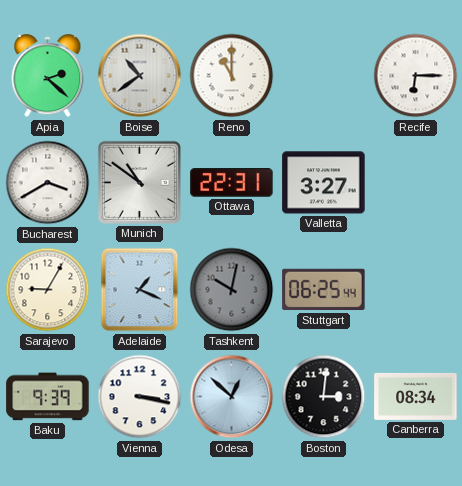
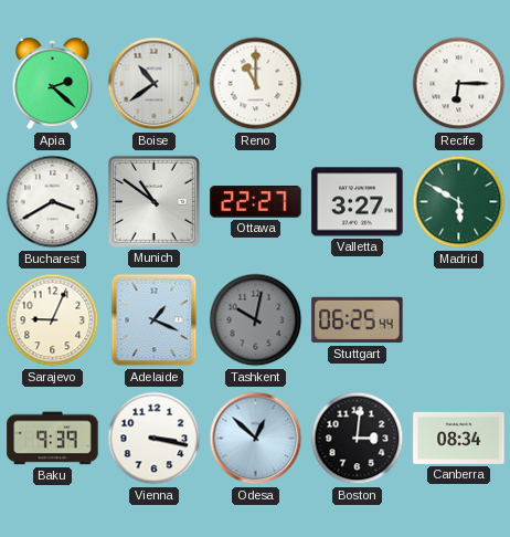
Ottawa: 22:31 -> 22:27
Madrid: none -> 5:50
Sarajevo: 9:05 -> 9:04
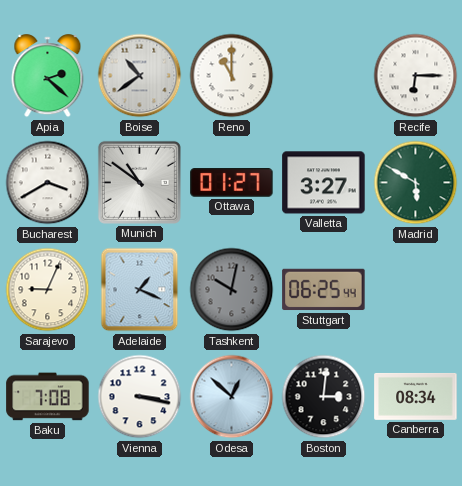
Ottawa: 22:27 -> 01:27
Baku: 9:39 -> 7:08
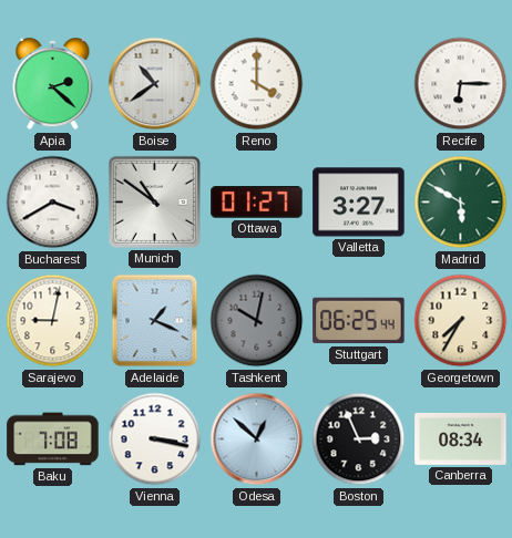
Reno: 11:00 -> 4:00
Sarajevo: 9:04 -> 9:02
Georgetown: none -> 7:35
Boston: 3:01 -> 2:56
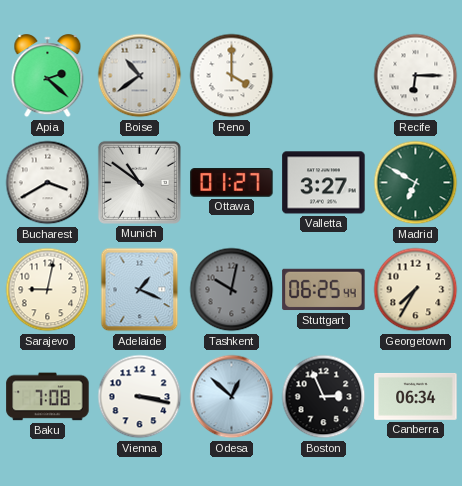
Madrid: 5:50 -> 6:50
Canberra: 08:34 -> 06:34
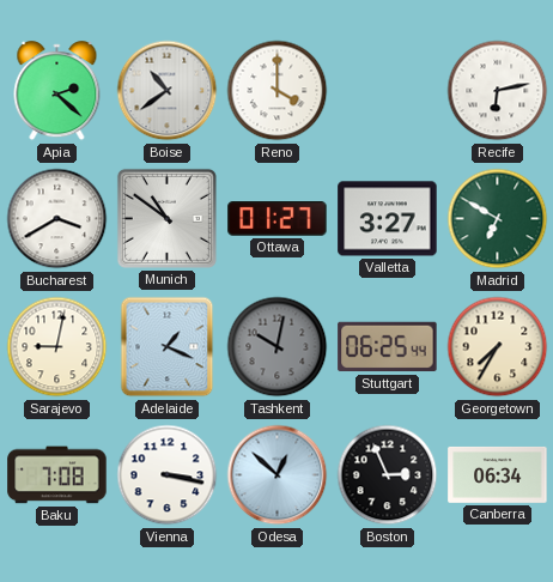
Recife: 6:15 -> 6:13
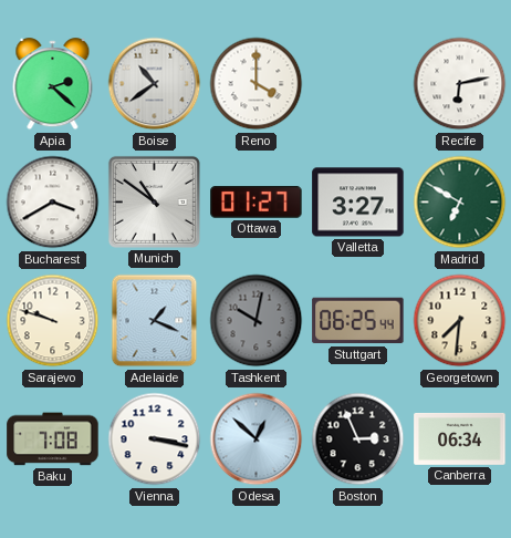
Sarajevo: 9:02 -> 9:48
Georgetown: 7:35 -> 7:31
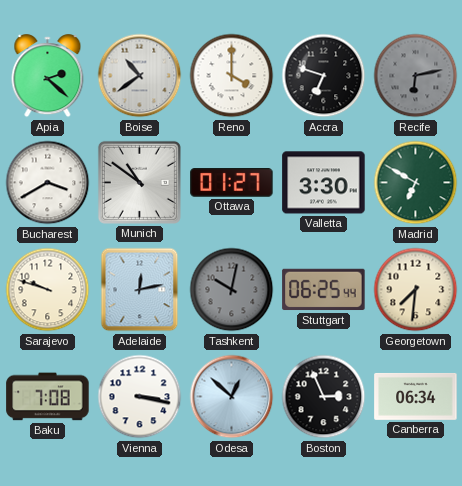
Accra: none -> 6:48
Recife dial: white -> grey
Valletta: 3:27 -> 3:30
Adelaide: 1:19 -> 12:13
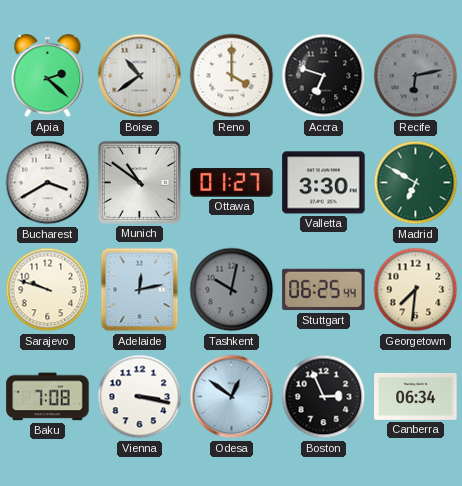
Odesa: 12:52 -> 12:51
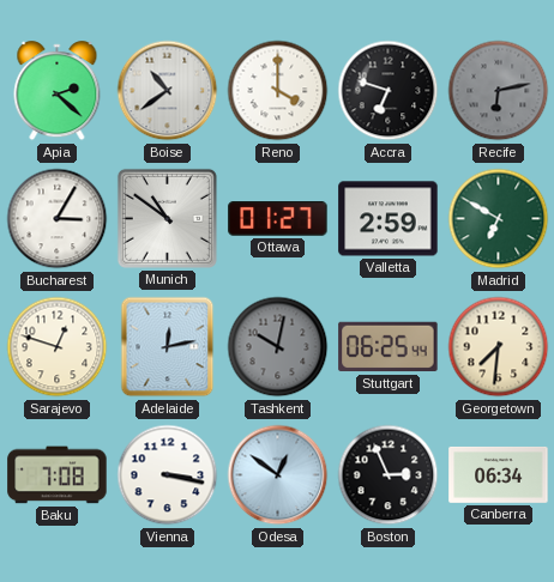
Bucharest: 3:40 -> 3:05
Valletta: 3:30 -> 2:59
Sarajevo: 9:48 -> 12:48
